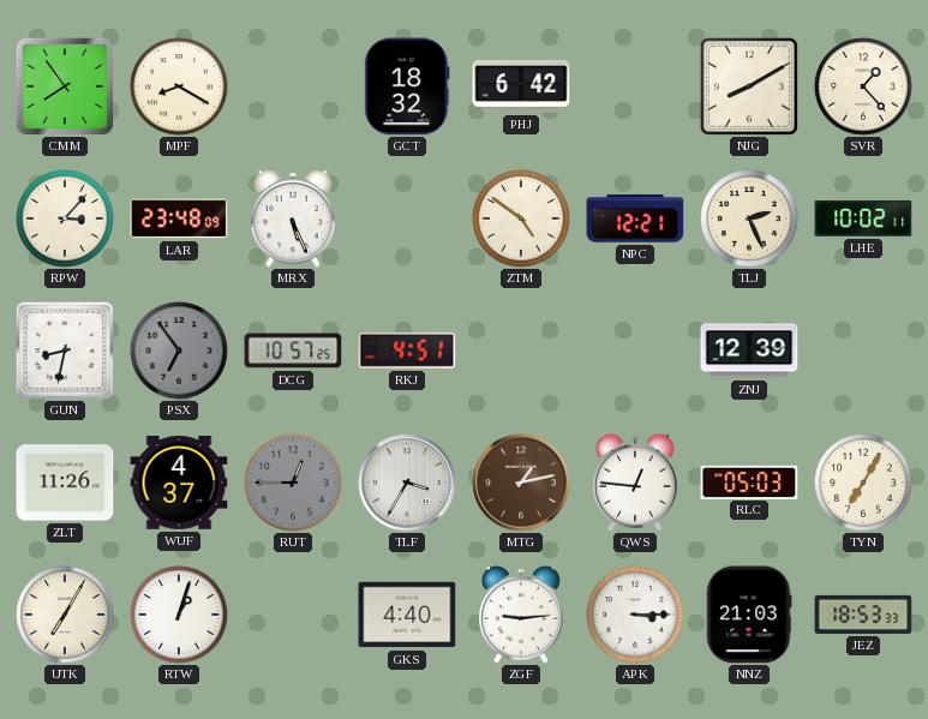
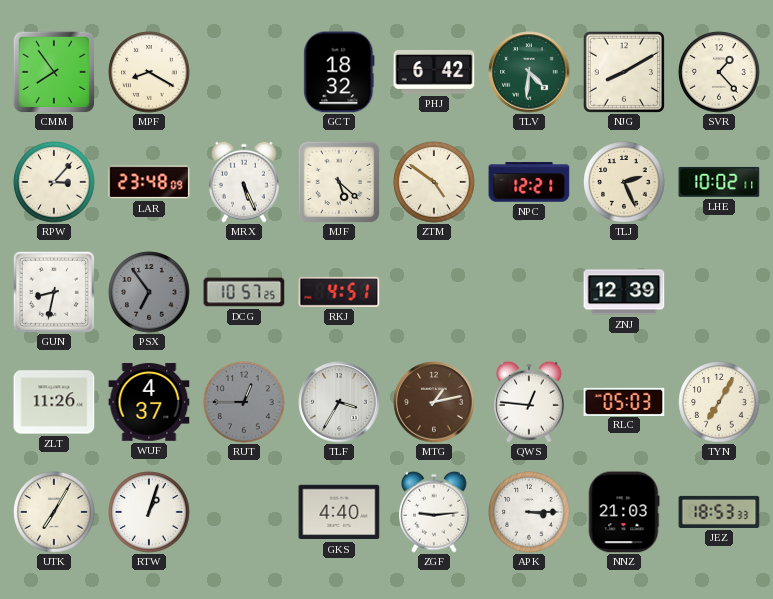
TLV: none -> 4:31
MJF: none -> 5:22
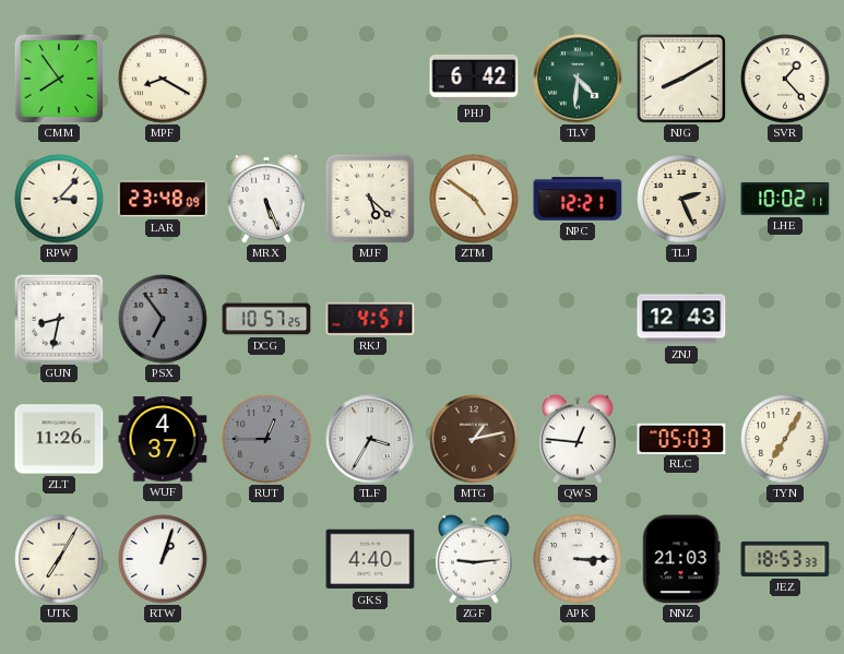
GCT: 18:32 -> none
ZNJ: 12:39 -> 12:43
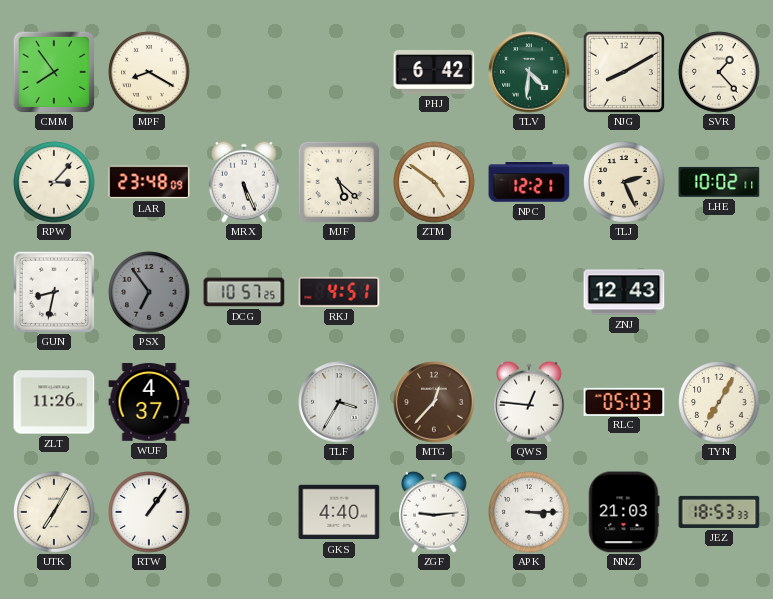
RUT: 12:45 -> none
MTG: 1:13 -> 12:37
RTW: 1:03 -> 1:06
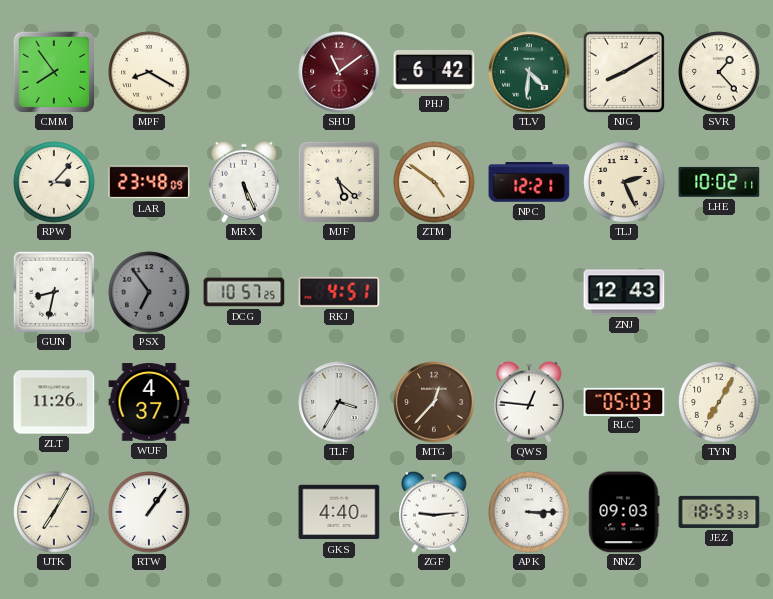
SHU: none -> 11:09
NNZ: 21:03 -> 09:03
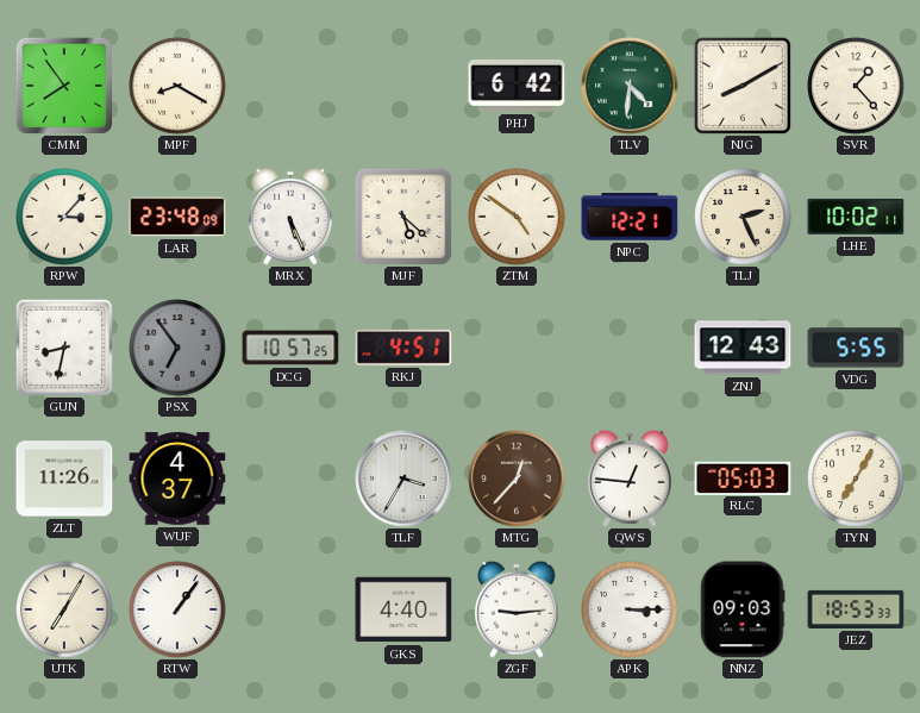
SHU: 11:09 -> none
VDG: none -> 5:55
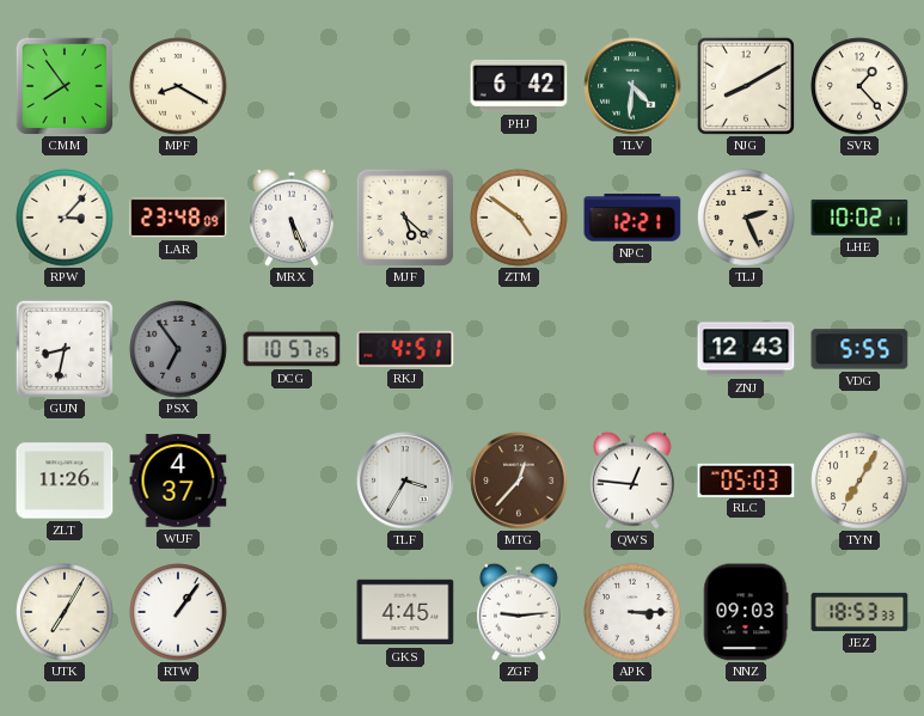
GKS: 4:40 -> 4:45
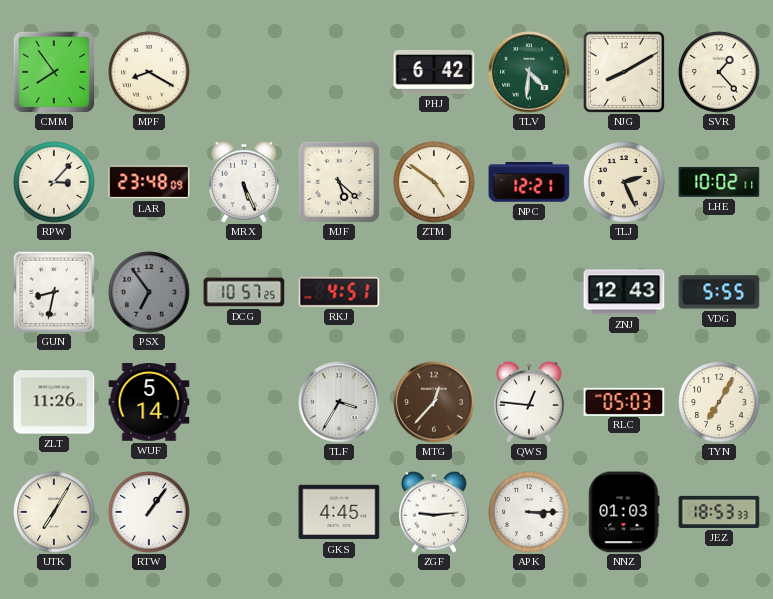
WUF: 4:37 -> 5:14
NNZ: 09:03 -> 01:03
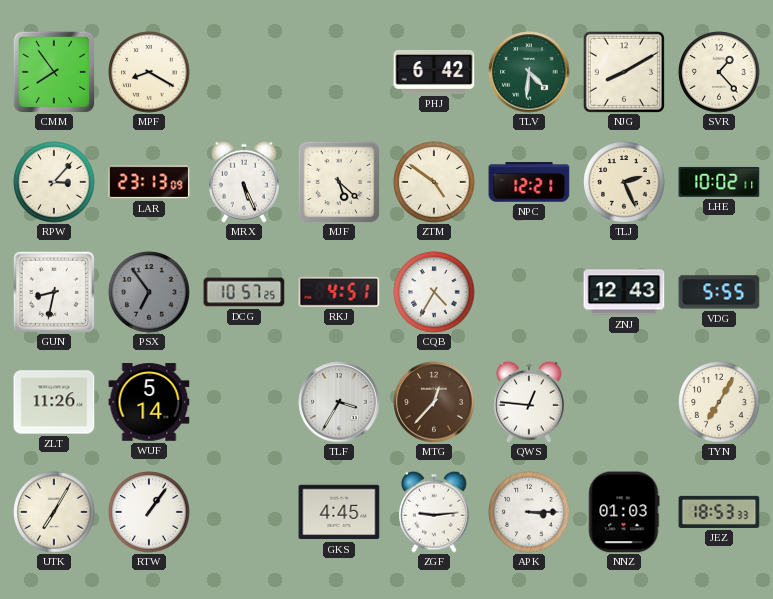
LAR: 23:48 -> 23:13
CQB: none -> 4:35
RLC: 05:03 -> none
